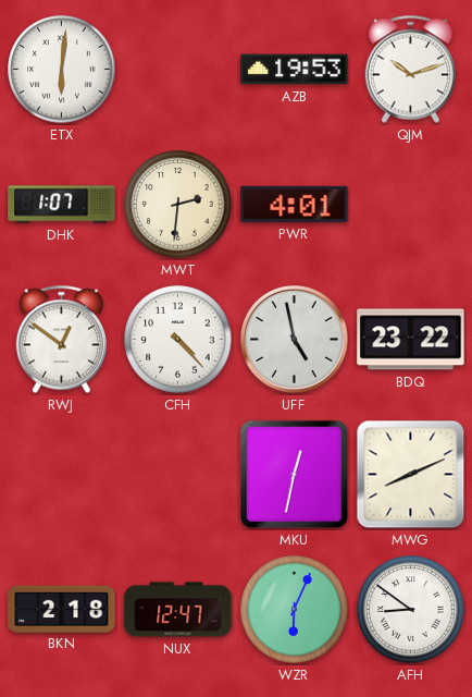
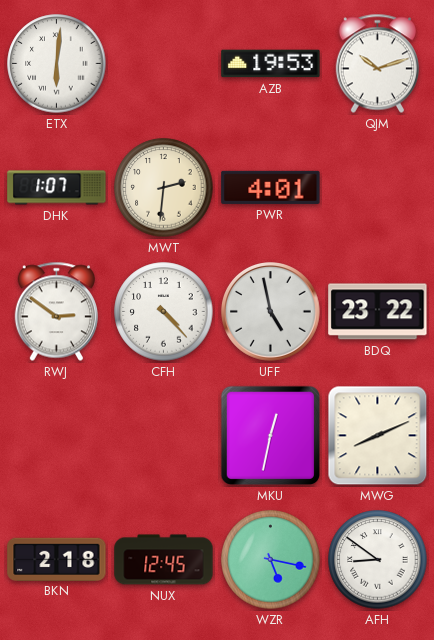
RWJ: 12:51 -> 2:51
NUX: 12:47 -> 12:45
WZR: 6:04 -> 5:17
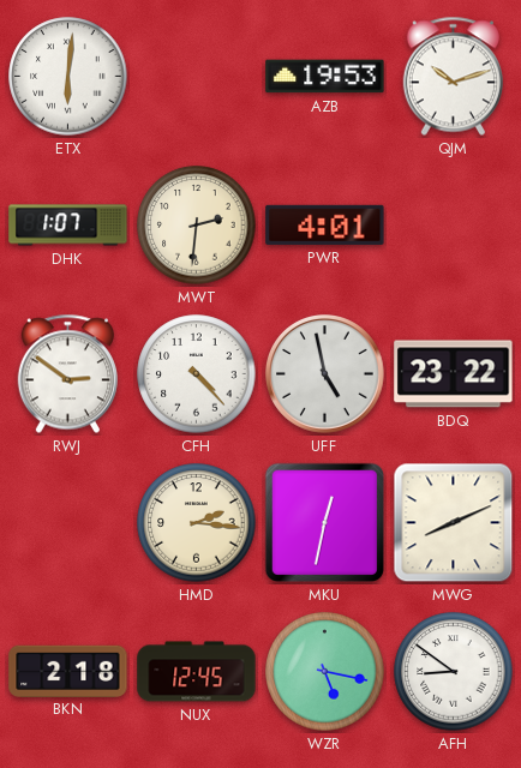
HMD: none -> 2:16
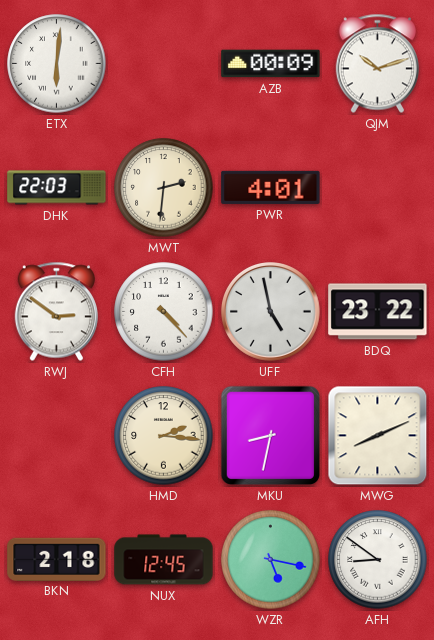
AZB: 19:53 -> 00:09
DHK: 1:07 -> 22:03
MKU: 12:32 -> 8:32
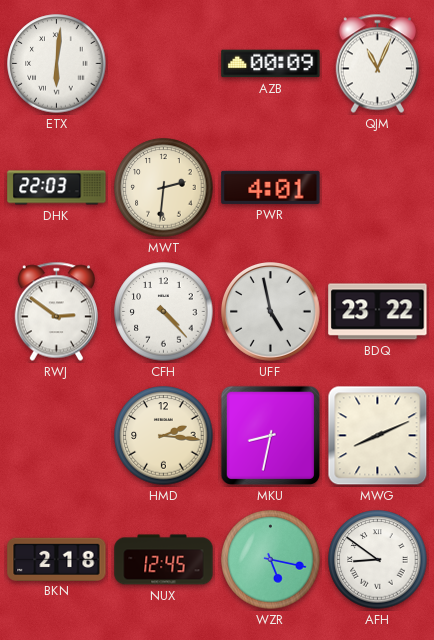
QJM: 10:12 -> 11:04
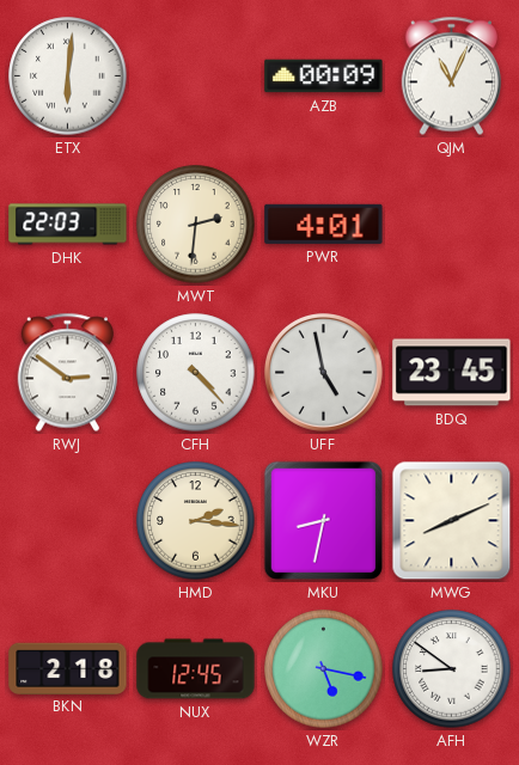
BDQ: 23:22 -> 23:45
